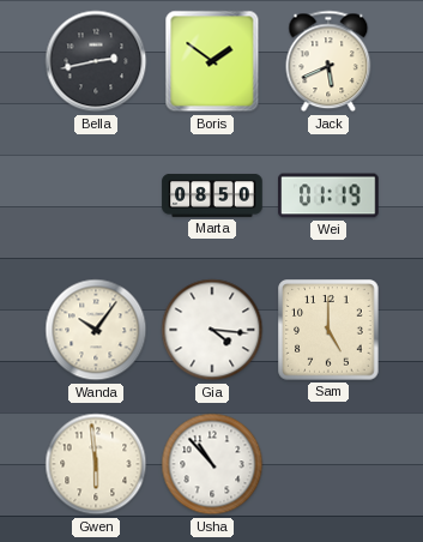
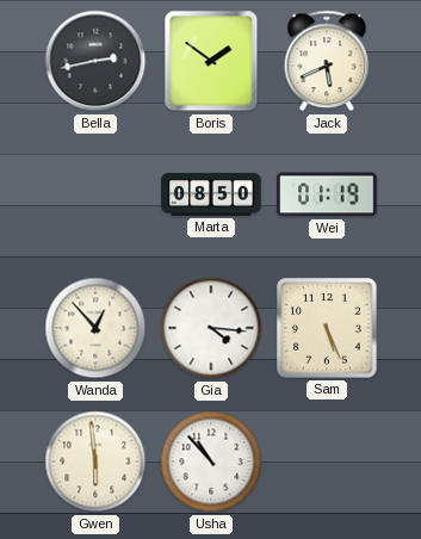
Wanda: 10:06 -> 12:53
Sam: 5:00 -> 5:26
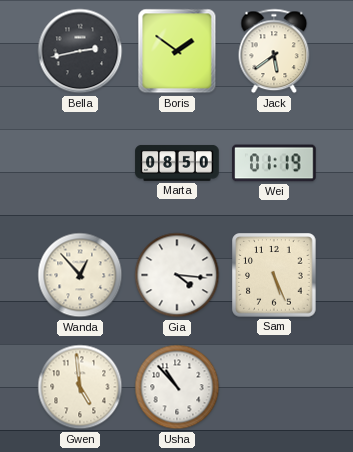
Jack: 5:41 -> 5:39
Gwen: 5:59 -> 4:59
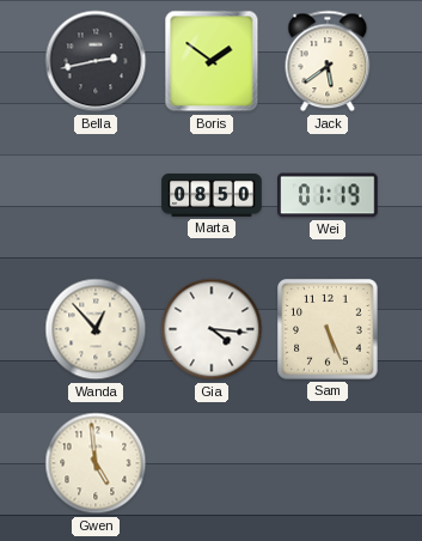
Usha: 10:53 -> none
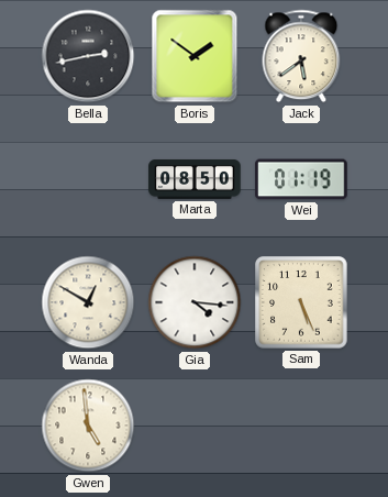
Wanda: 12:53 -> 12:50
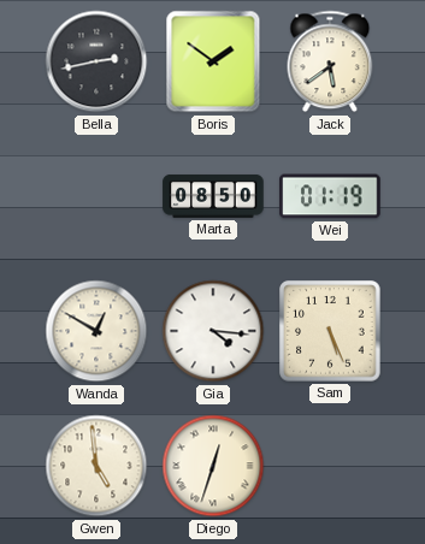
Diego: none -> 12:33
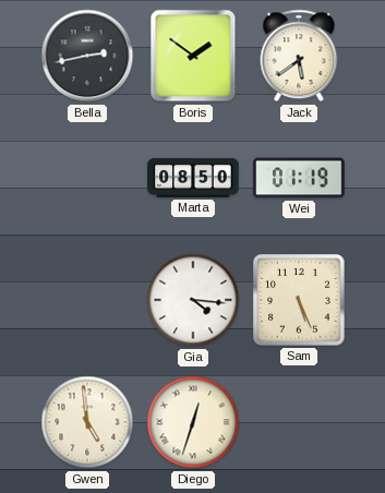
Wanda: 12:50 -> none
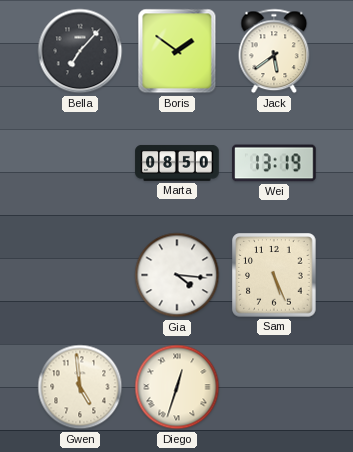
Bella: 2:43 -> 7:07
Wei: 01:19 -> 13:19
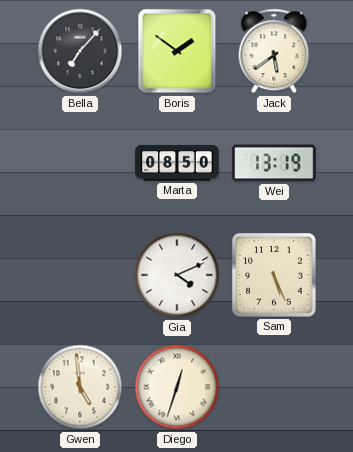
Gia: 4:16 -> 4:11
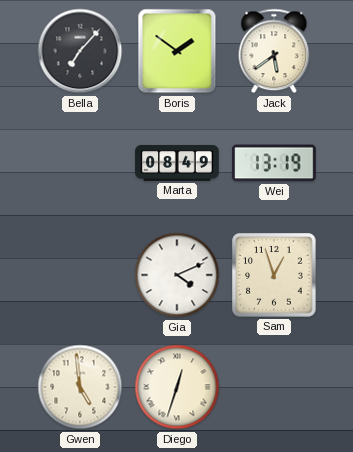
Marta: 08:50 -> 08:49
Sam: 5:26 -> 12:57
